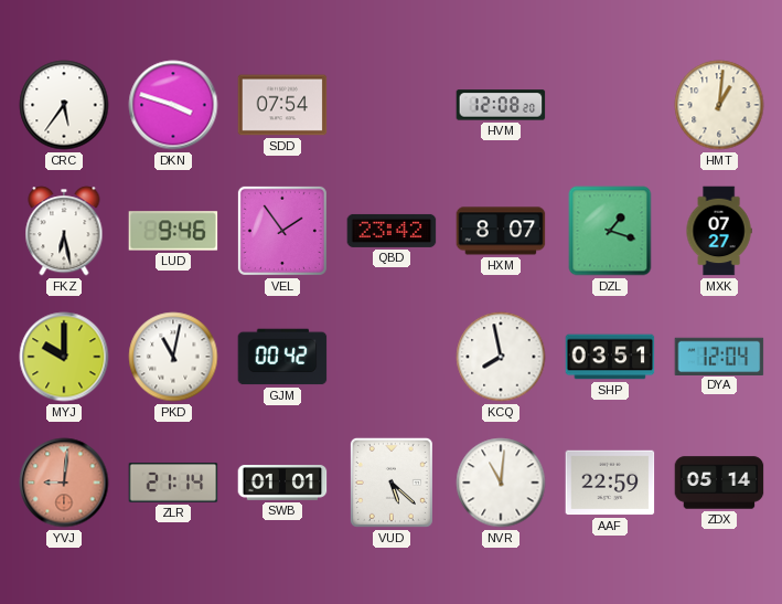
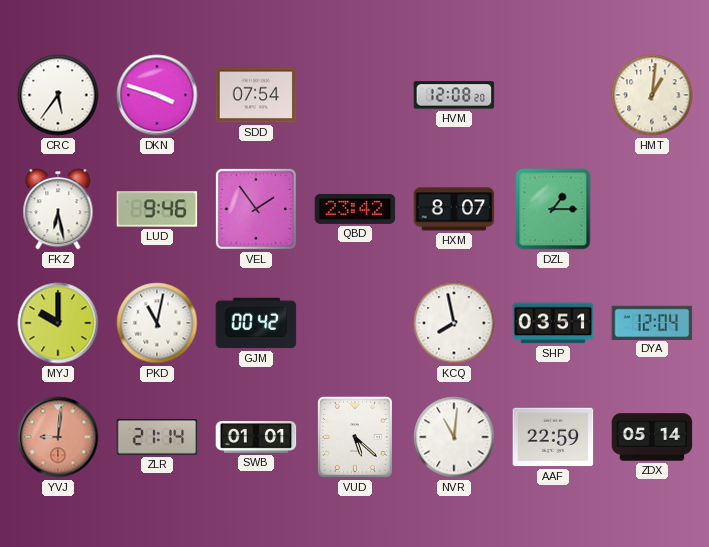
DZL: 1:18 -> 1:15
MXK: 07:27 -> none
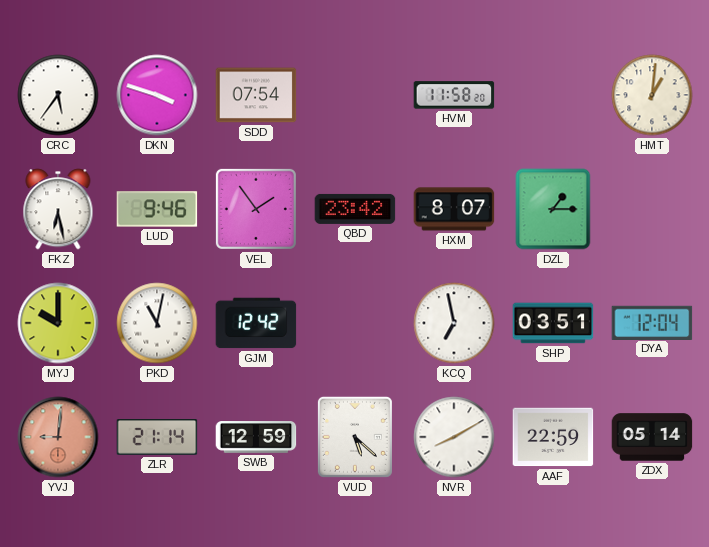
HVM: 12:08 -> 11:58
GJM: 00:42 -> 12:42
KCQ: 7:58 -> 6:58
SWB: 01:01 -> 12:59
NVR: 11:01 -> 8:10
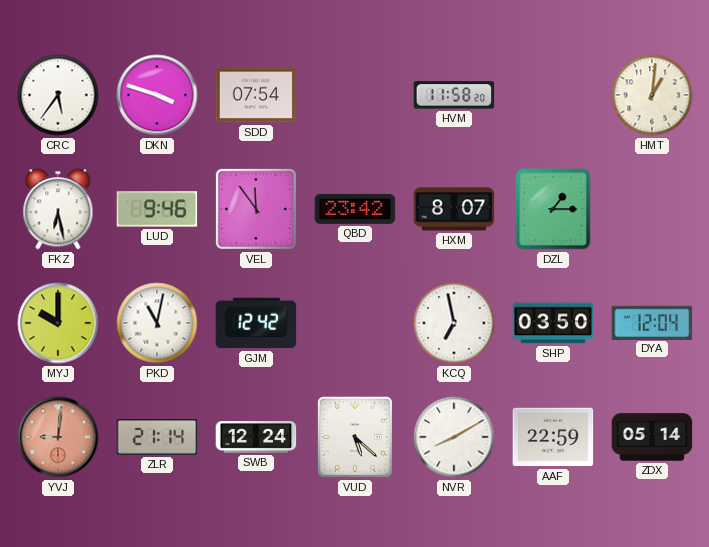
VEL: 1:54 -> 11:54
SHP: 03:51 -> 03:50
SWB: 12:59 -> 12:24
